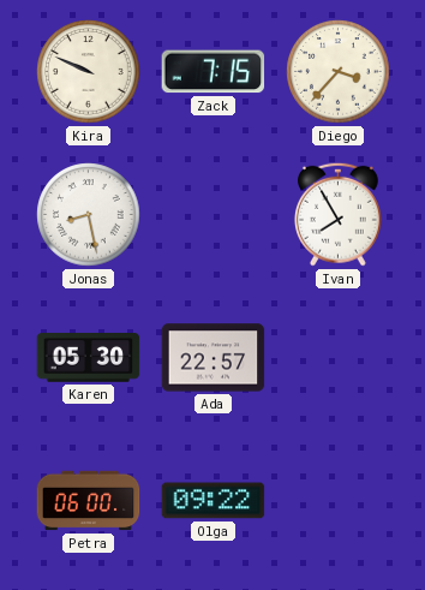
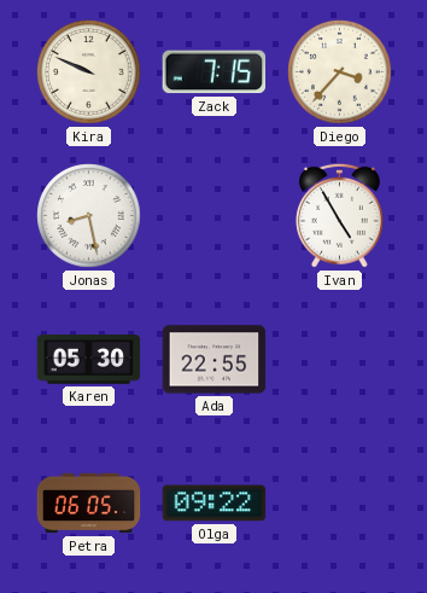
Ivan: 7:55 -> 4:55
Ada: 22:57 -> 22:55
Petra: 06:00 -> 06:05
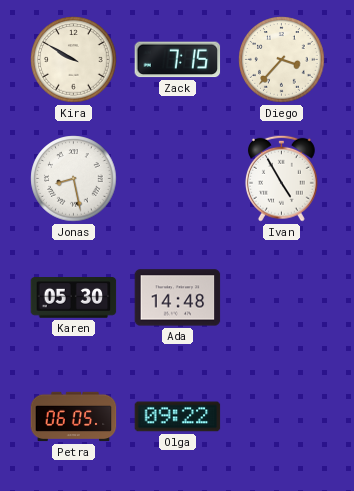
Kira: 9:49 -> 9:50
Ada: 22:55 -> 14:48
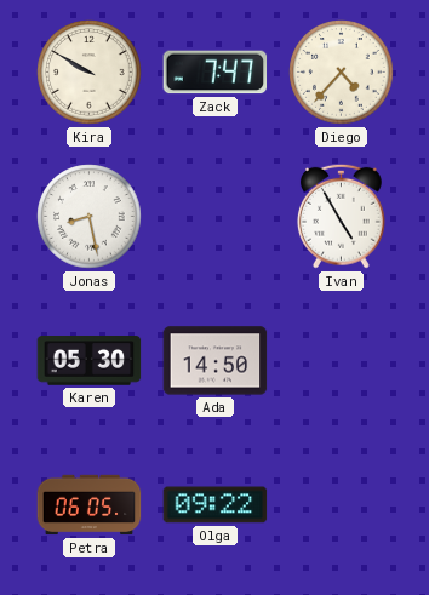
Zack: 7:15 -> 7:47
Diego: 3:37 -> 4:37
Ada: 14:48 -> 14:50
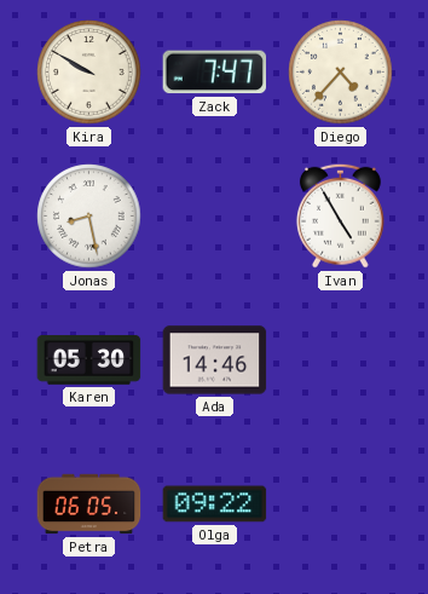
Ada: 14:50 -> 14:46
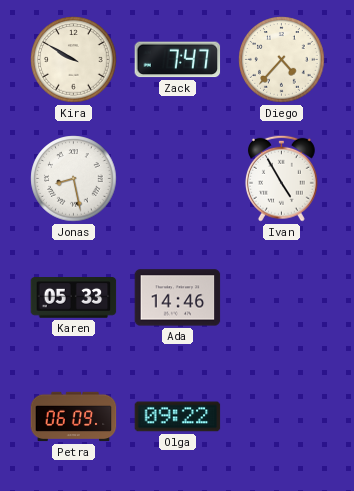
Karen: 05:30 -> 05:33
Petra: 06:05 -> 06:09
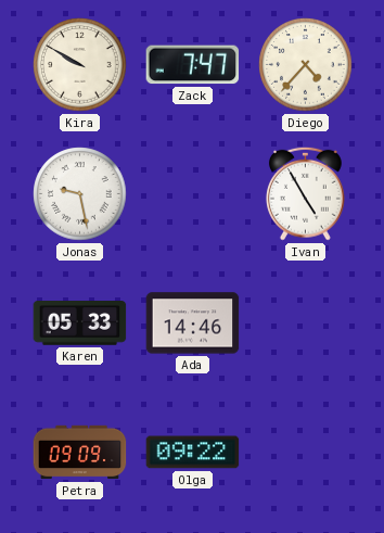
Jonas: 8:28 -> 9:28
Petra: 06:09 -> 09:09
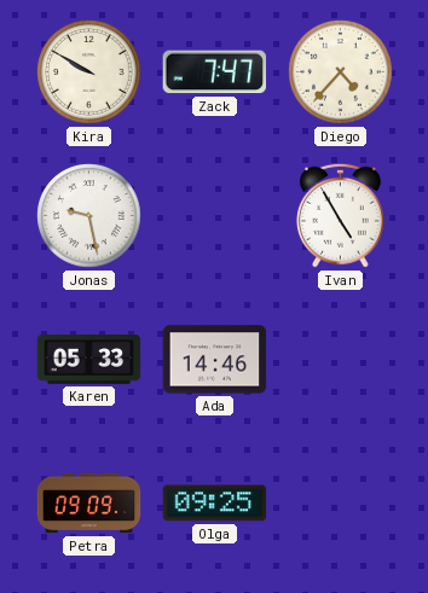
Olga: 09:22 -> 09:25
